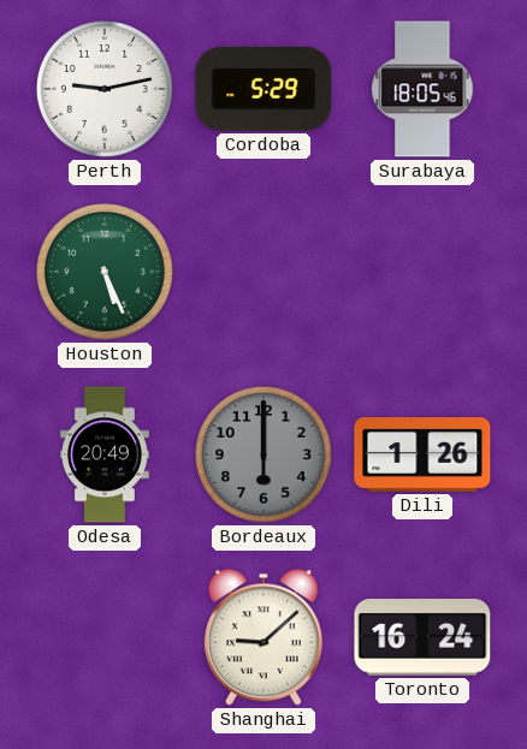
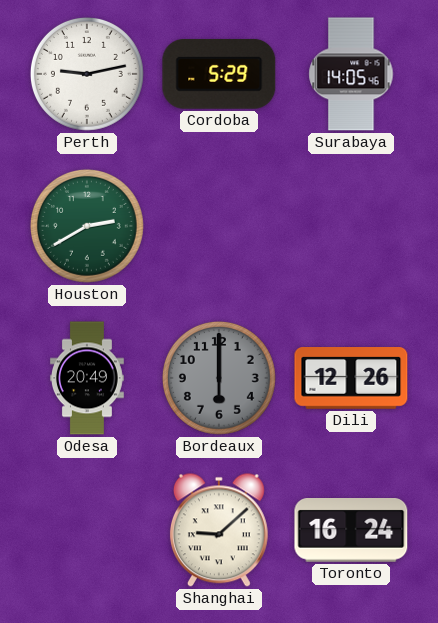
Surabaya: 18:05 -> 14:05
Houston: 5:26 -> 2:40
Dili: 1:26 -> 12:26
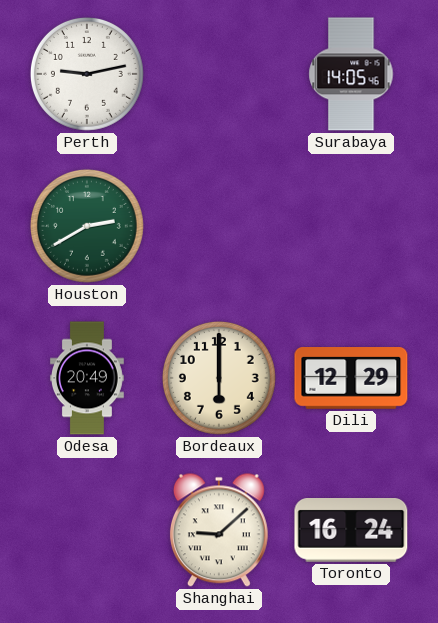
Cordoba: 5:29 -> none
Bordeaux dial: grey -> cream
Dili: 12:26 -> 12:29
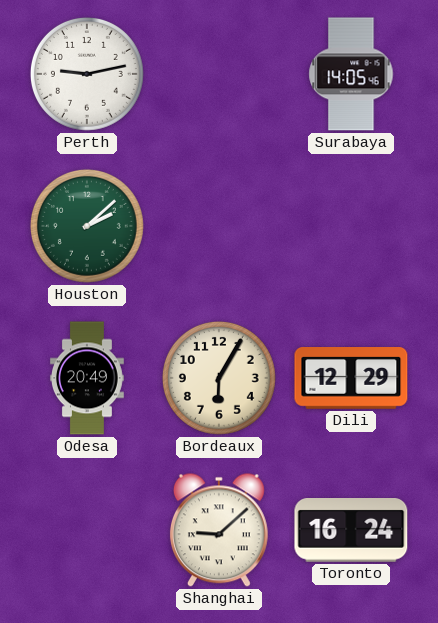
Houston: 2:40 -> 2:08
Bordeaux: 6:00 -> 6:05
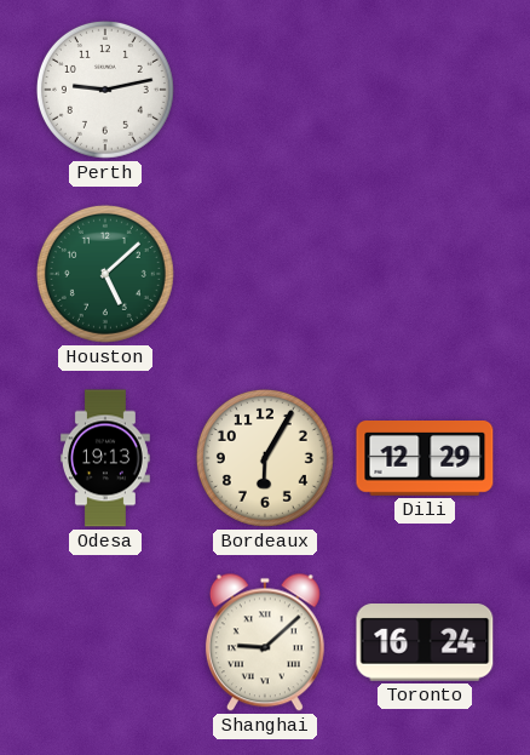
Surabaya: 14:05 -> none
Houston: 2:08 -> 5:08
Odesa: 20:49 -> 19:13
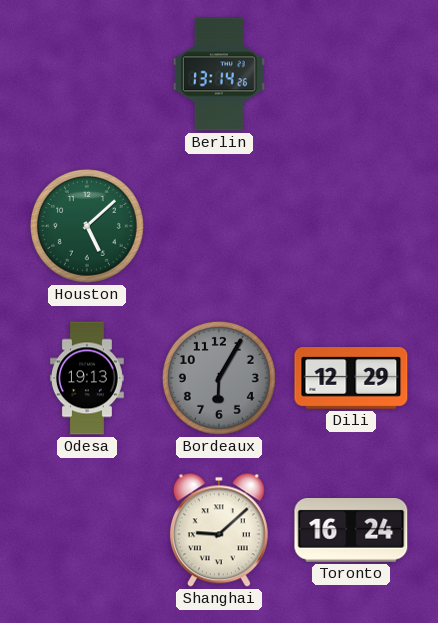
Perth: 9:13 -> none
Berlin: none -> 13:14
Bordeaux dial: cream -> grey
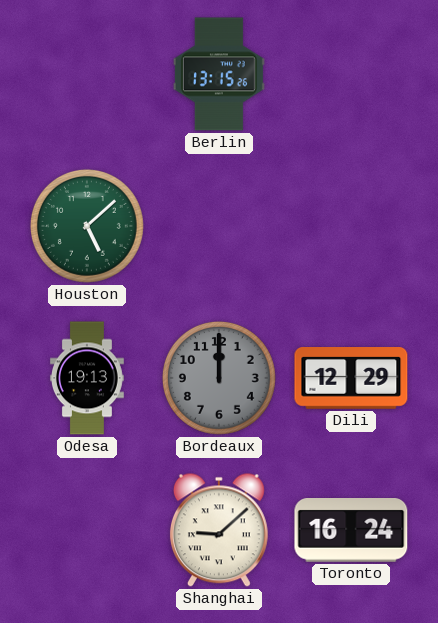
Berlin: 13:14 -> 13:15
Bordeaux: 6:05 -> 12:00
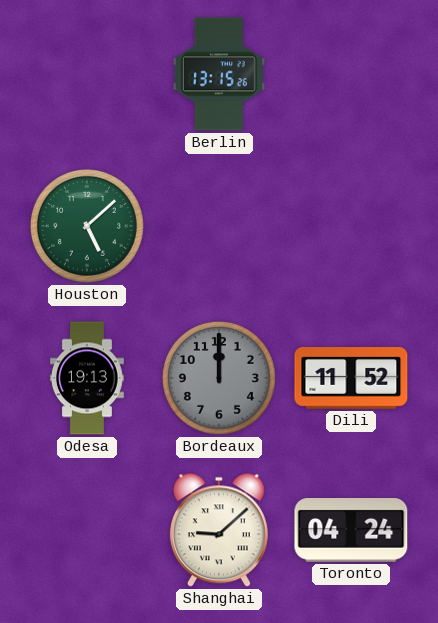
Dili: 12:29 -> 11:52
Toronto: 16:24 -> 04:24
